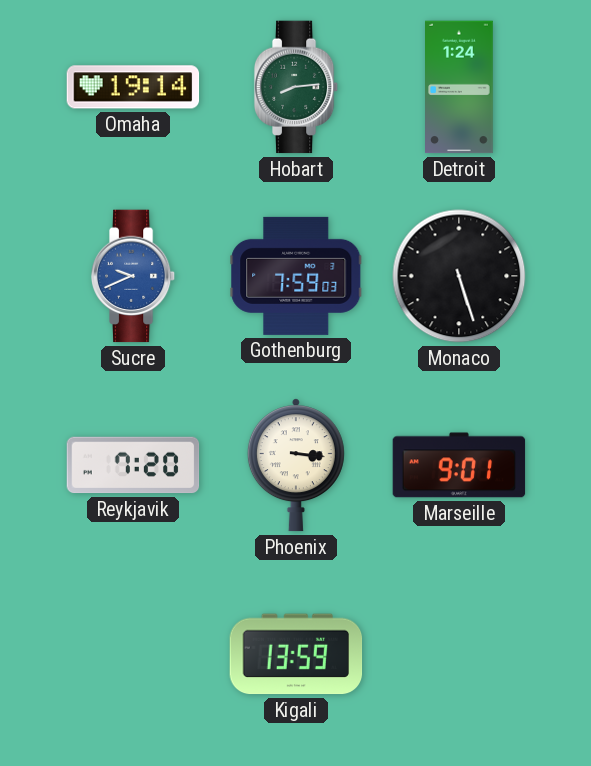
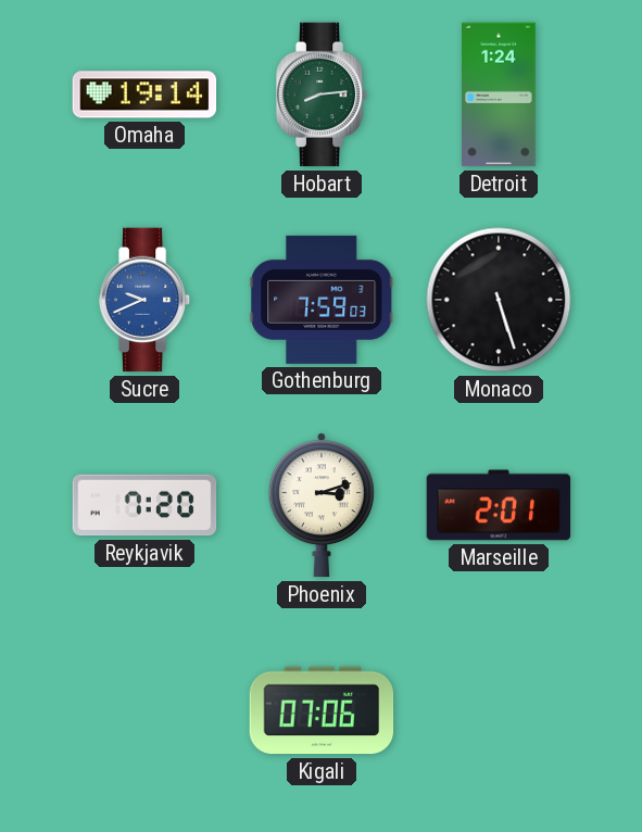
Phoenix: 3:16 -> 3:12
Marseille: 9:01 -> 2:01
Kigali: 13:59 -> 07:06
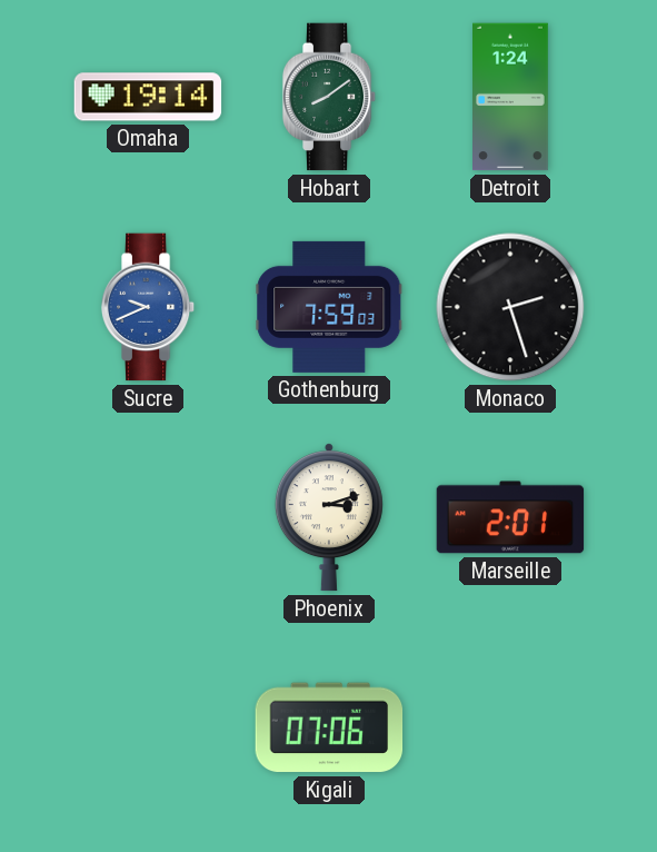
Hobart: 8:14 -> 8:09
Monaco: 5:27 -> 2:27
Reykjavik: 7:20 -> none
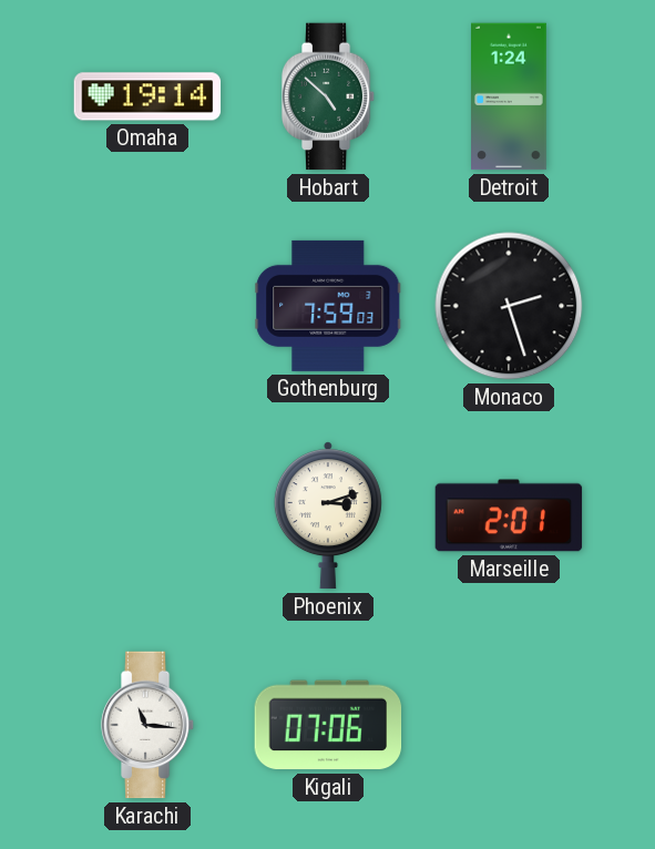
Hobart: 8:09 -> 4:52
Sucre: 9:41 -> none
Karachi: none -> 11:16
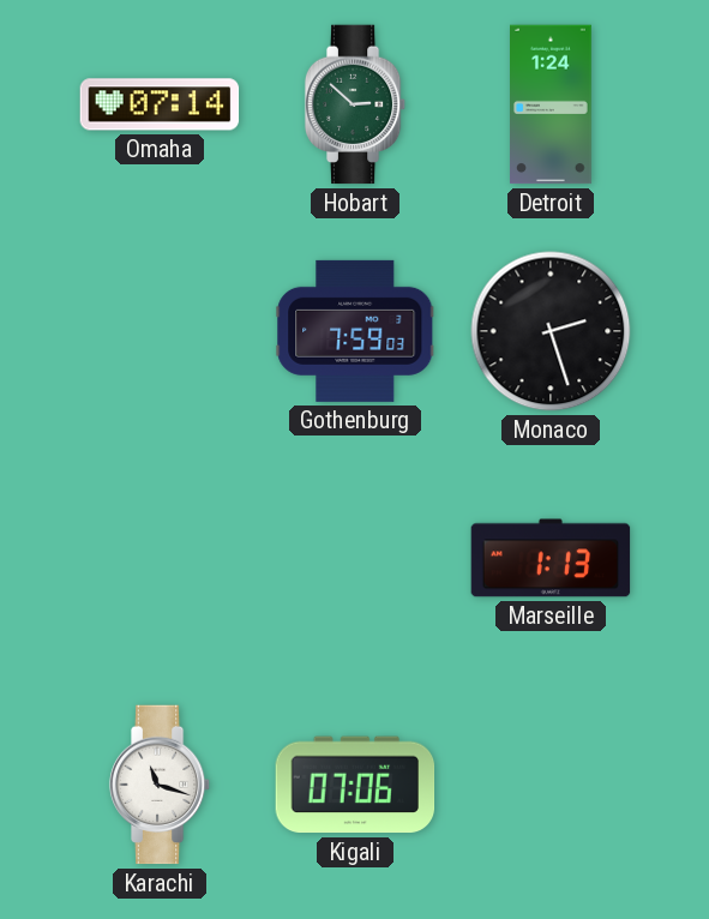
Omaha: 19:14 -> 07:14
Hobart: 4:52 -> 2:52
Phoenix: 3:12 -> none
Marseille: 2:01 -> 1:13
Karachi: 11:16 -> 11:18
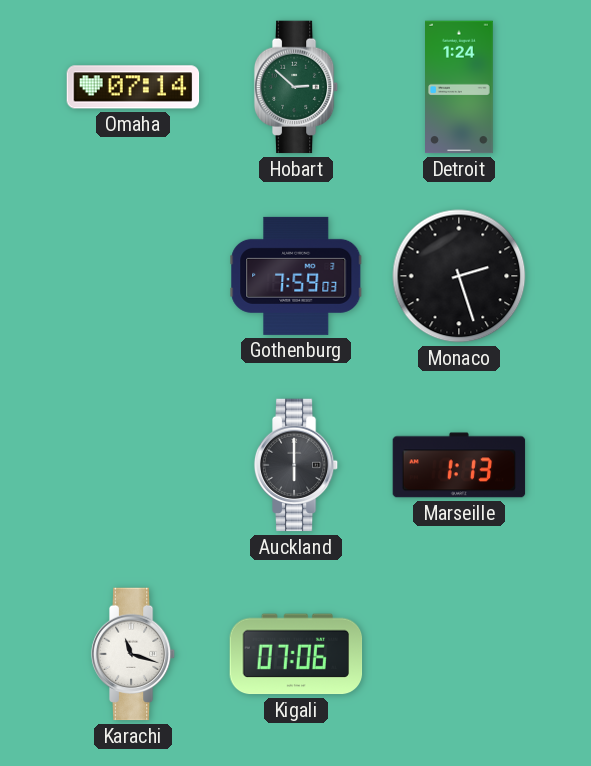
Auckland: none -> 6:00
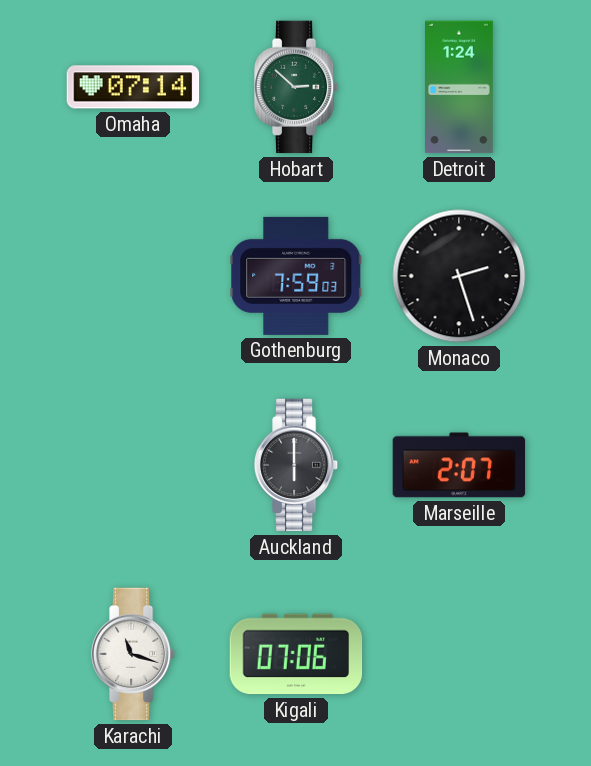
Marseille: 1:13 -> 2:07
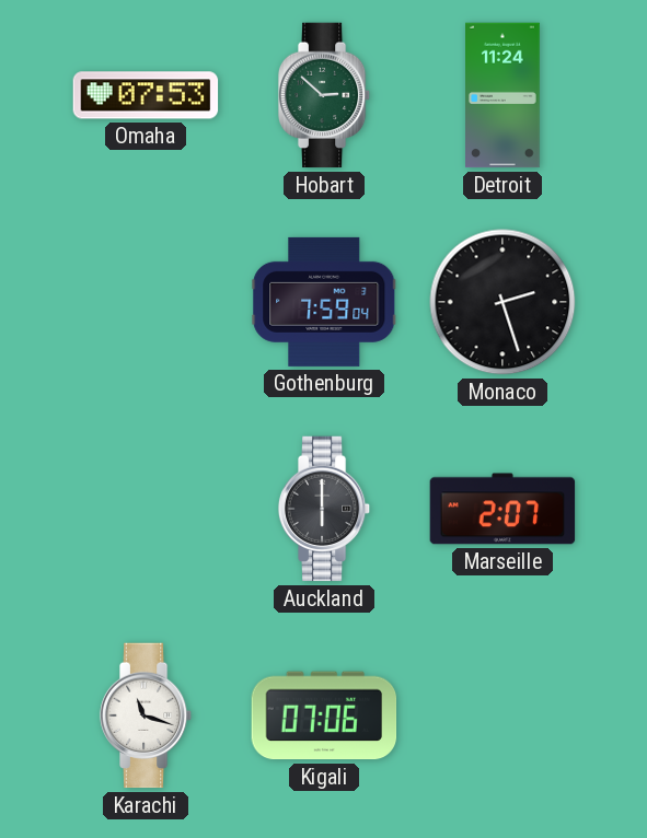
Omaha: 07:14 -> 07:53
Detroit: 1:24 -> 11:24
Gothenburg: 7:59:03 -> 7:59:04
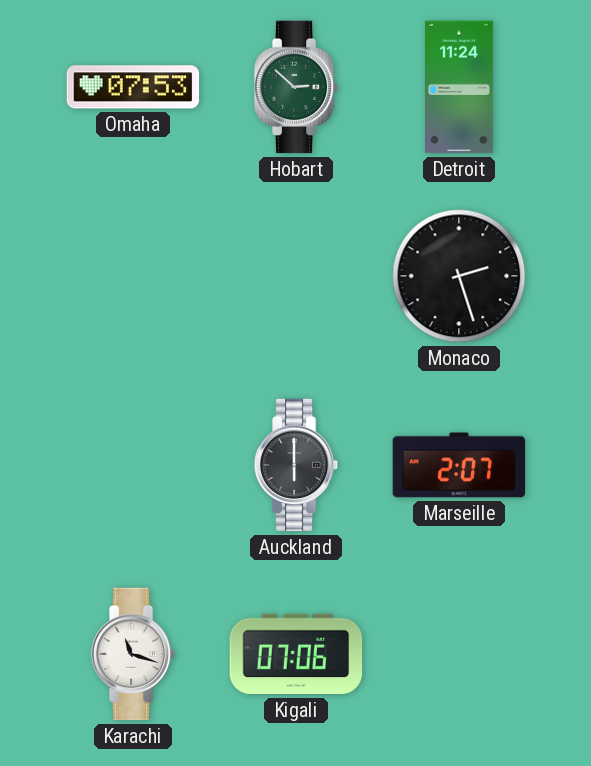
Gothenburg: 7:59 -> none
